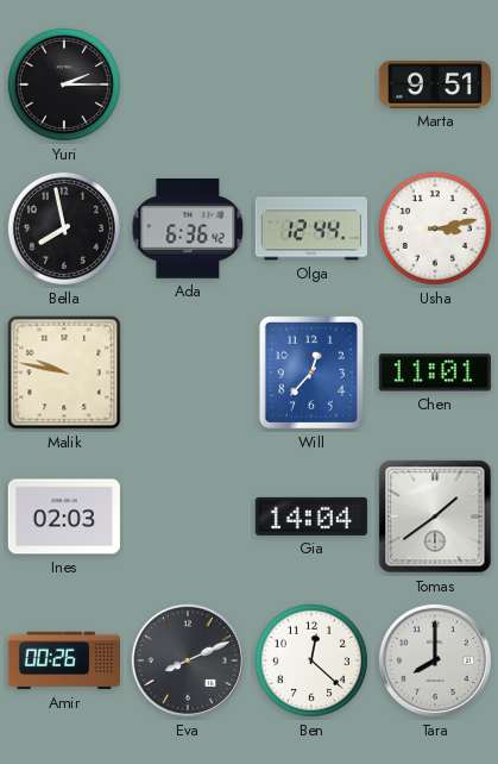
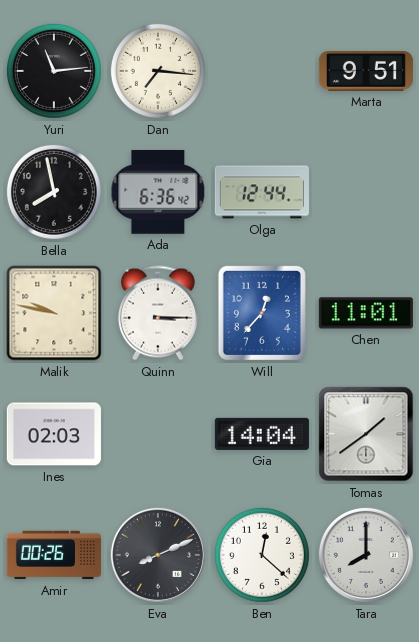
Yuri: 2:15 -> 11:14
Dan: none -> 7:16
Usha: 3:13 -> none
Quinn: none -> 3:15
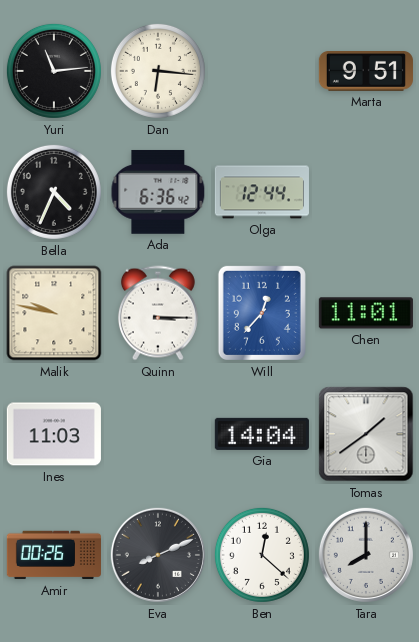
Dan: 7:16 -> 6:16
Bella: 7:58 -> 4:34
Ines: 02:03 -> 11:03
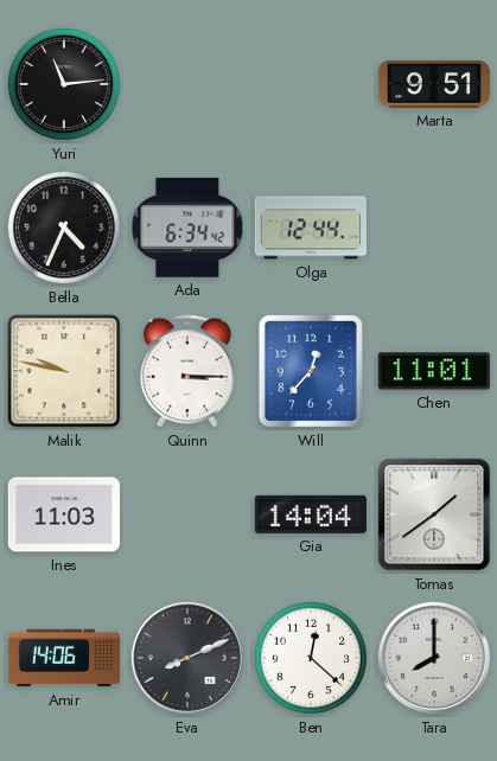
Dan: 6:16 -> none
Ada: 6:36 -> 6:34
Amir: 00:26 -> 14:06
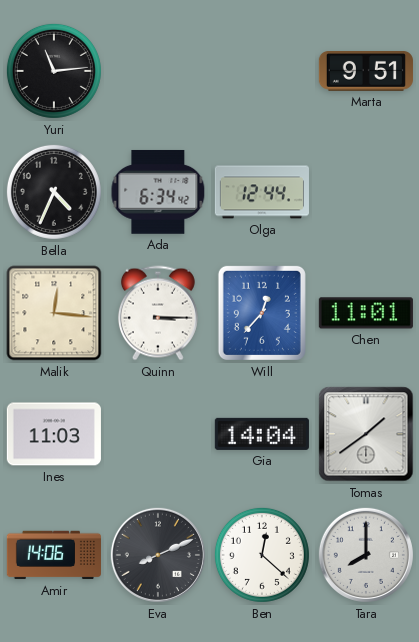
Malik: 9:47 -> 12:16
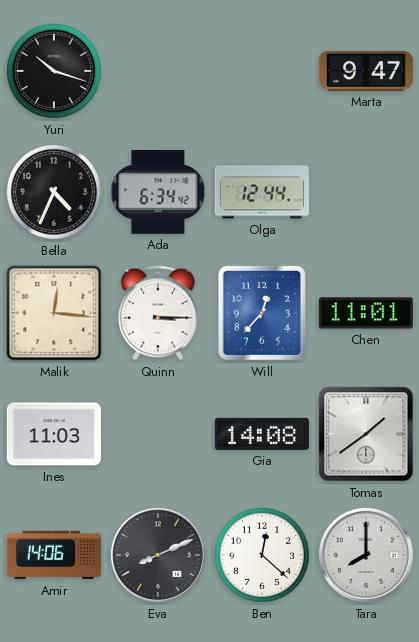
Yuri: 11:14 -> 10:18
Marta: 9:51 -> 9:47
Gia: 14:04 -> 14:08
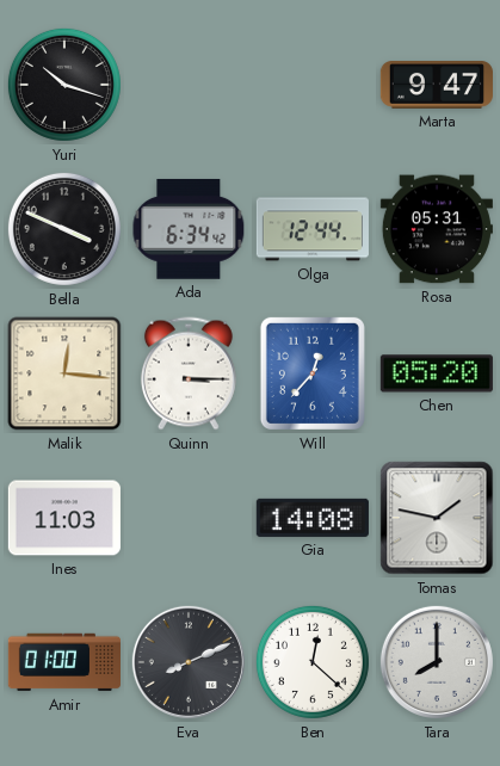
Bella: 4:34 -> 3:49
Rosa: none -> 05:31
Chen: 11:01 -> 05:20
Tomas: 1:39 -> 1:47
Amir: 14:06 -> 01:00
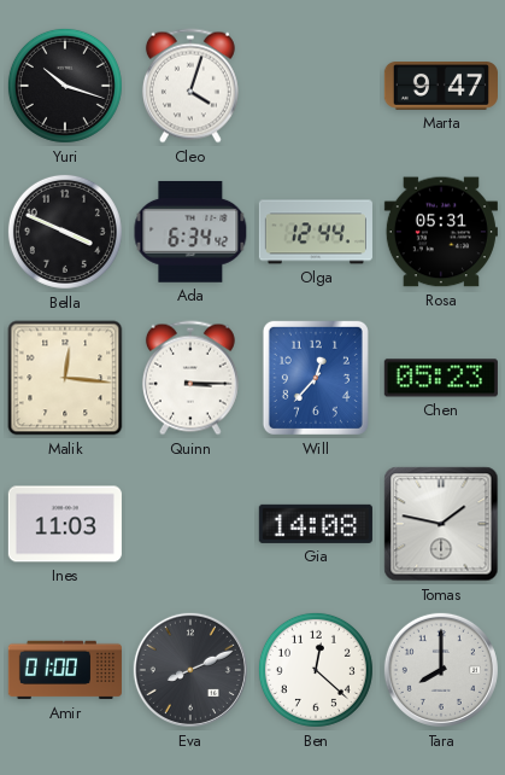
Cleo: none -> 4:03
Chen: 05:20 -> 05:23
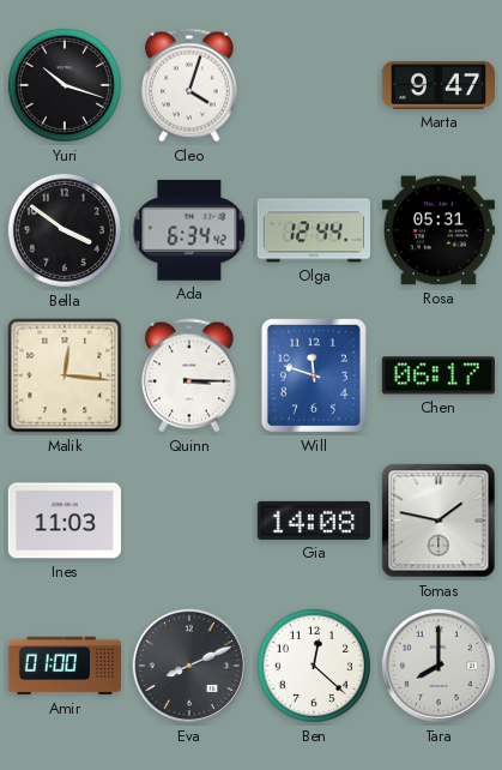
Bella: 3:49 -> 3:51
Will: 12:37 -> 11:48
Chen: 05:23 -> 06:17
